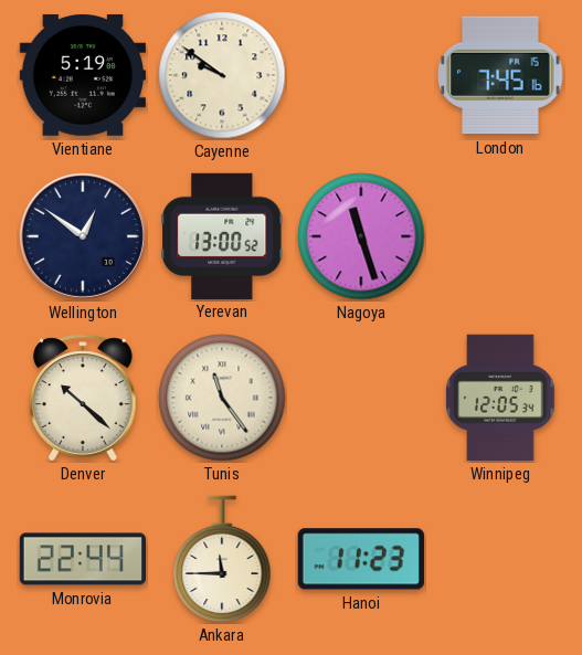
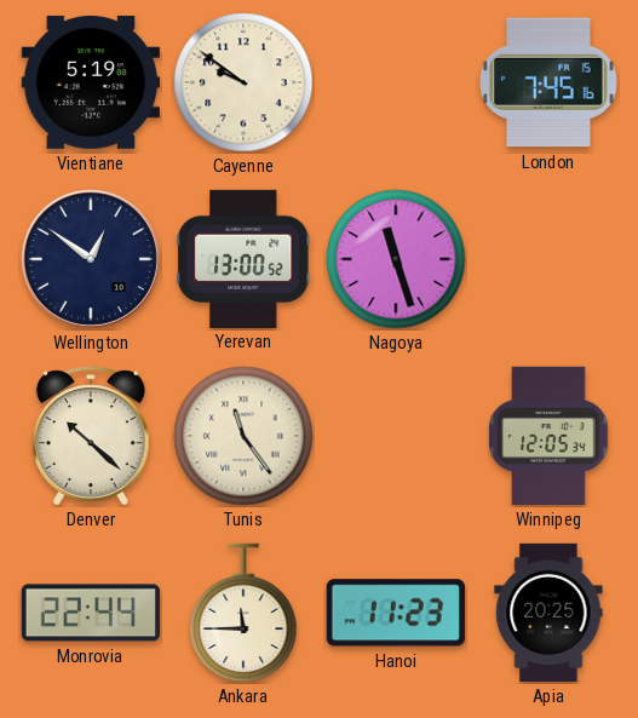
Apia: none -> 20:25
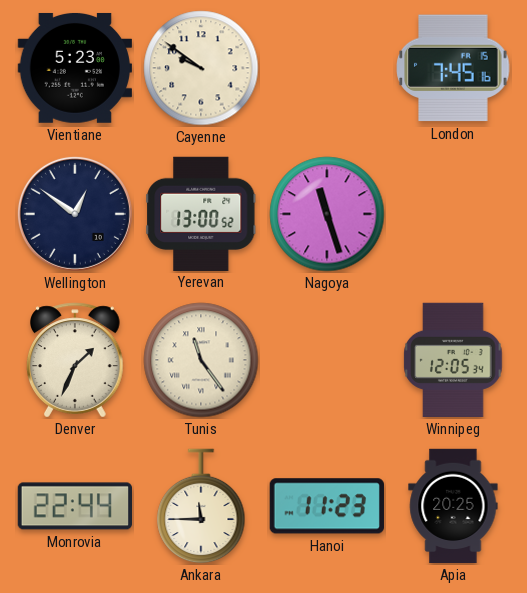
Vientiane: 5:19 -> 5:23
Denver: 10:22 -> 1:34
